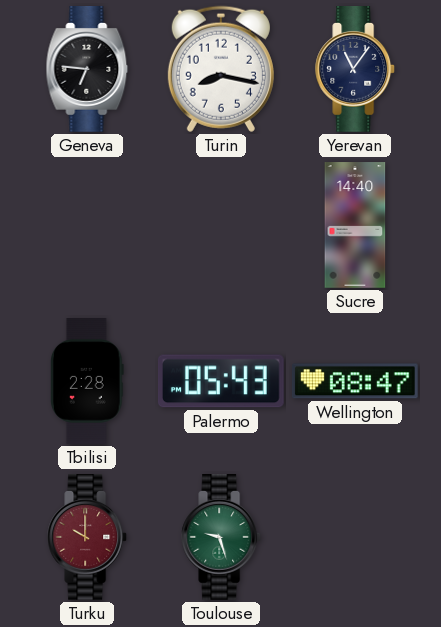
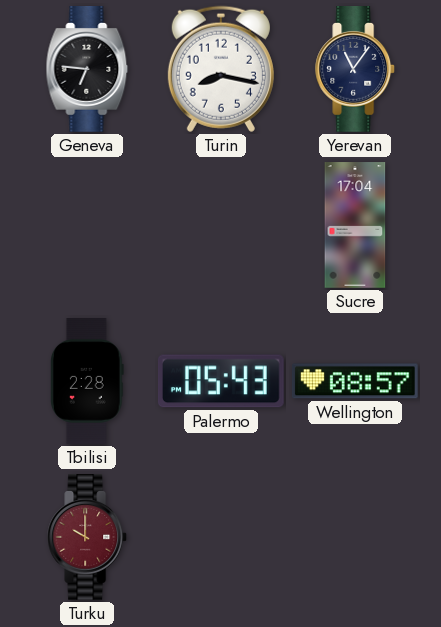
Sucre: 14:40 -> 17:04
Wellington: 08:47 -> 08:57
Toulouse: 9:27 -> none
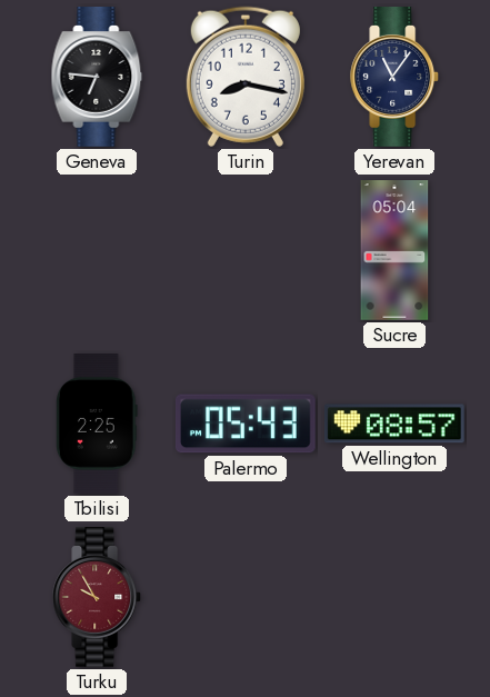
Sucre: 17:04 -> 05:04
Tbilisi: 2:28 -> 2:25
Turku: 10:00 -> 9:55
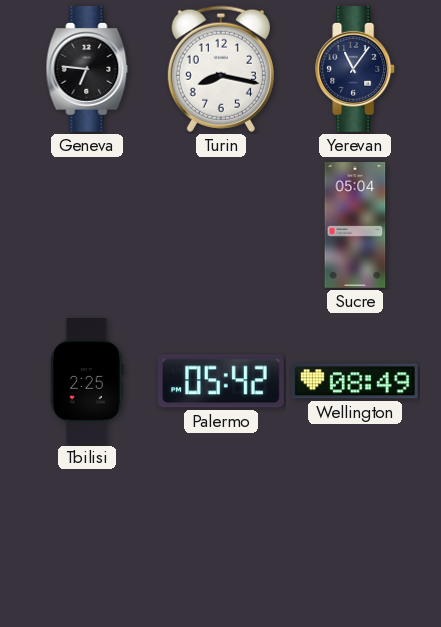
Palermo: 05:43 -> 05:42
Wellington: 08:57 -> 08:49
Turku: 9:55 -> none
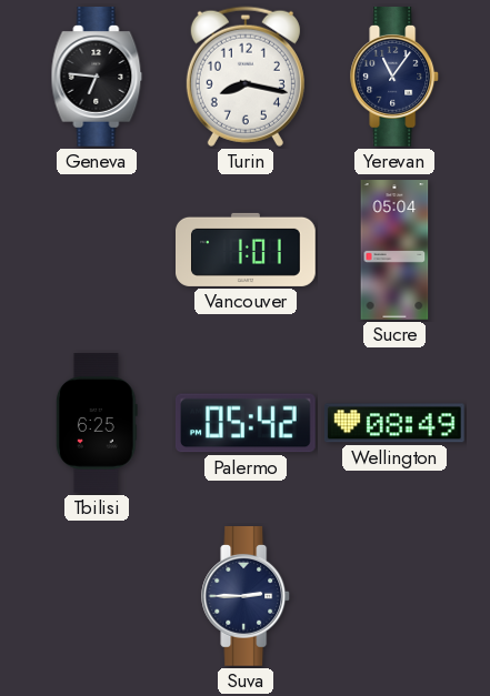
Vancouver: none -> 1:01
Tbilisi: 2:25 -> 6:25
Suva: none -> 2:45
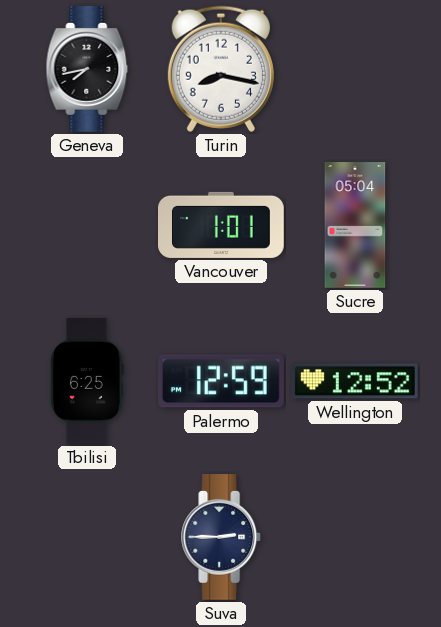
Geneva: 6:46 -> 7:43
Yerevan: 11:06 -> none
Palermo: 05:42 -> 12:59
Wellington: 08:49 -> 12:52
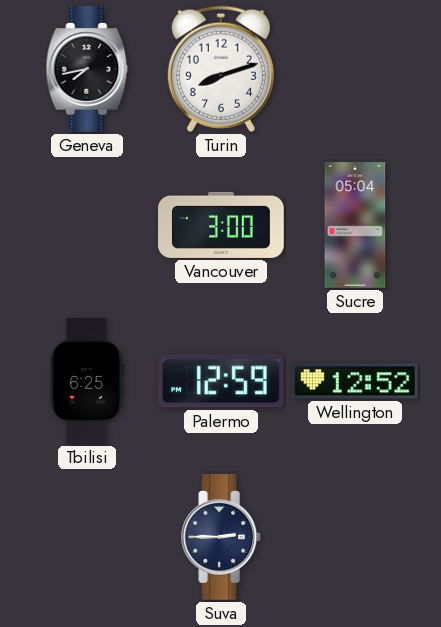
Turin: 8:17 -> 8:12
Vancouver: 1:01 -> 3:00
